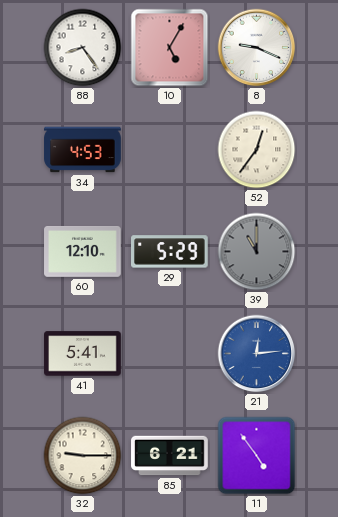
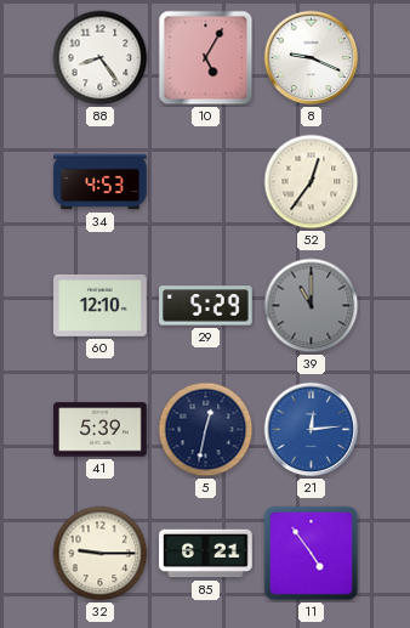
41: 5:41 -> 5:39
5: none -> 12:32
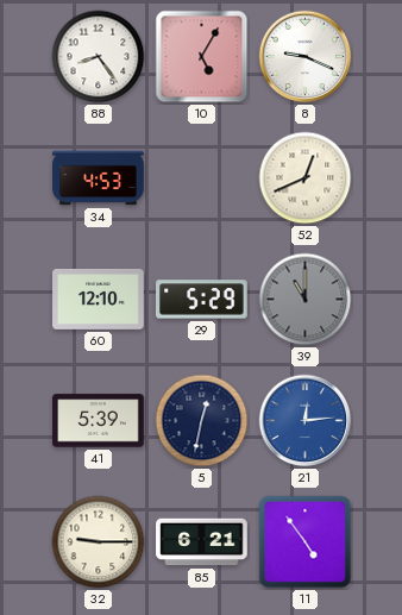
52: 12:36 -> 12:41
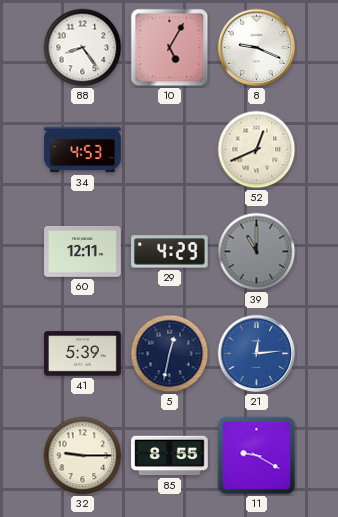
60: 12:10 -> 12:11
29: 5:29 -> 4:29
85: 6:21 -> 8:55
11: 4:54 -> 9:20
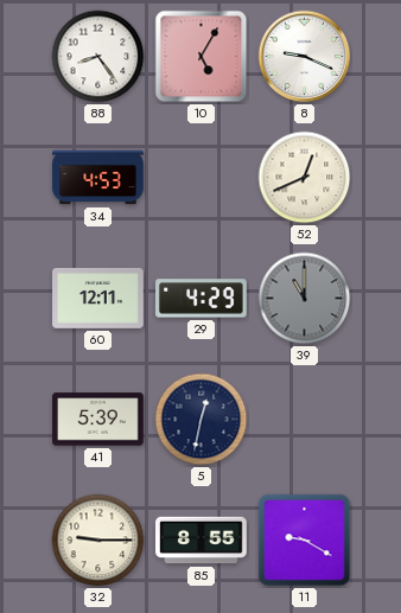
21: 12:14 -> none
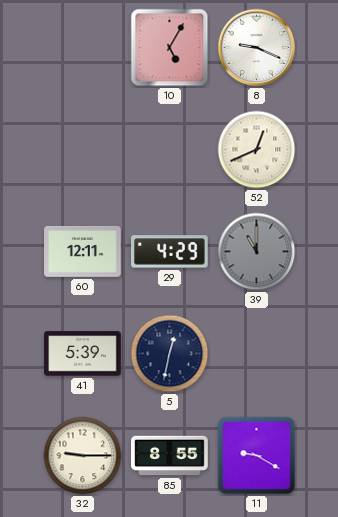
88: 8:24 -> none
34: 4:53 -> none
